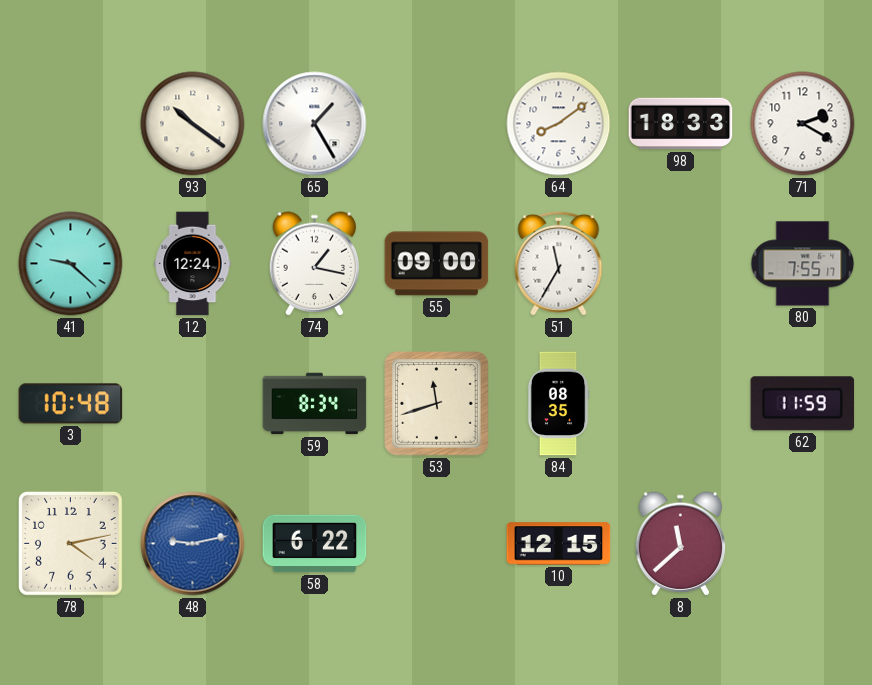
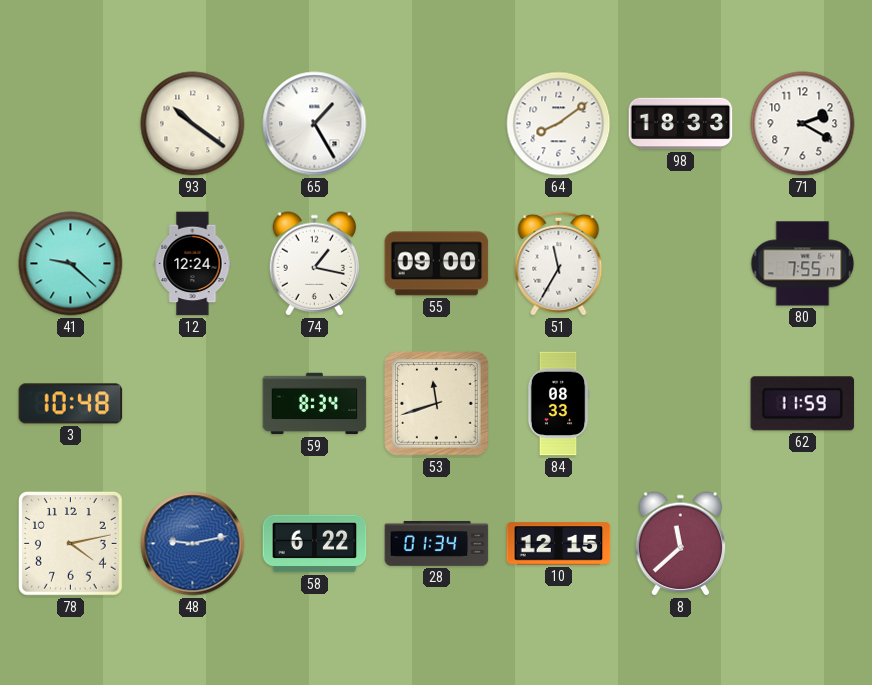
84: 08:35 -> 08:33
28: none -> 01:34
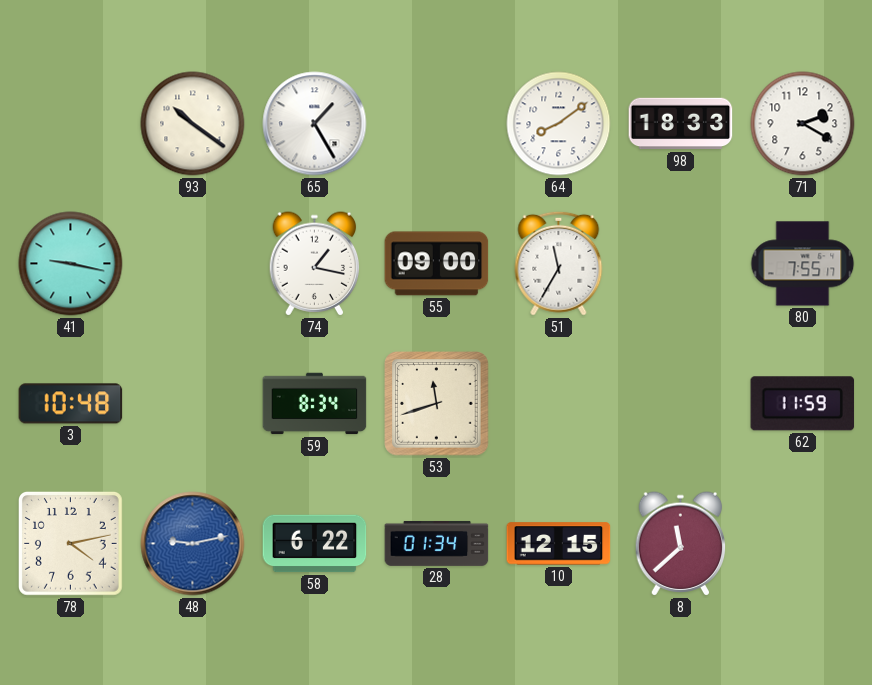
41: 9:22 -> 9:17
12: 12:24 -> none
84: 08:33 -> none
